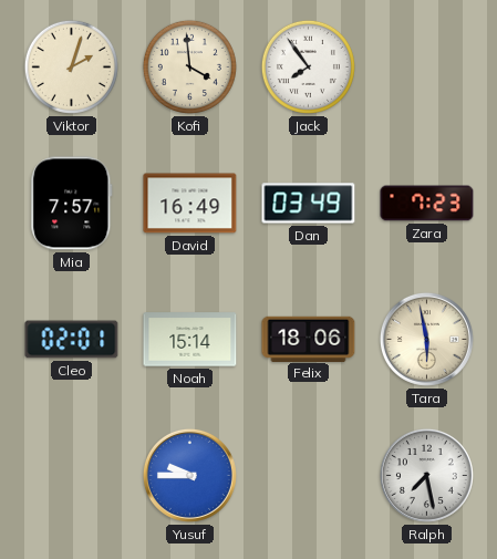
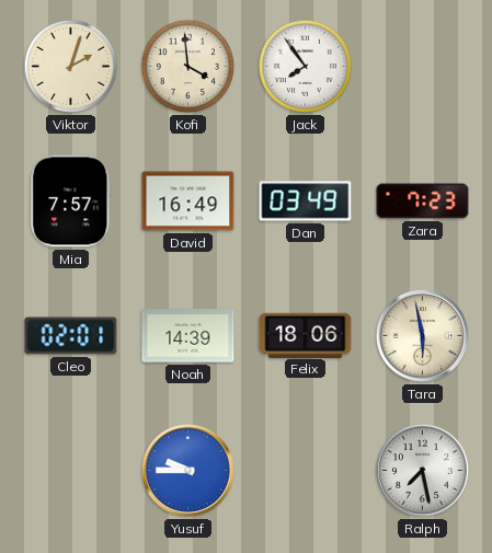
Noah: 15:14 -> 14:39
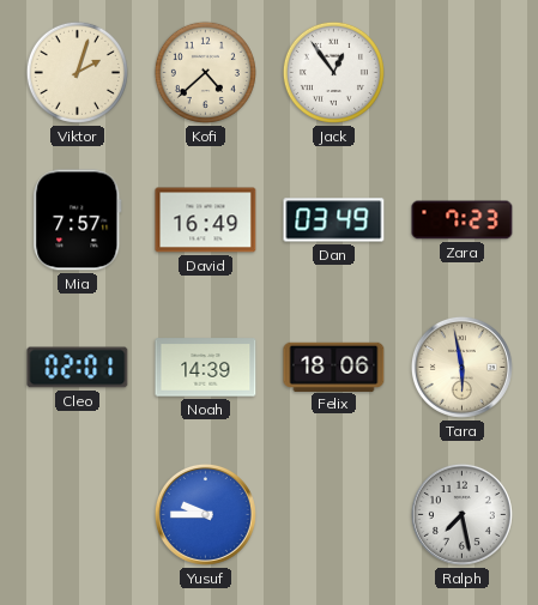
Kofi: 3:59 -> 4:38
Jack: 7:54 -> 12:54
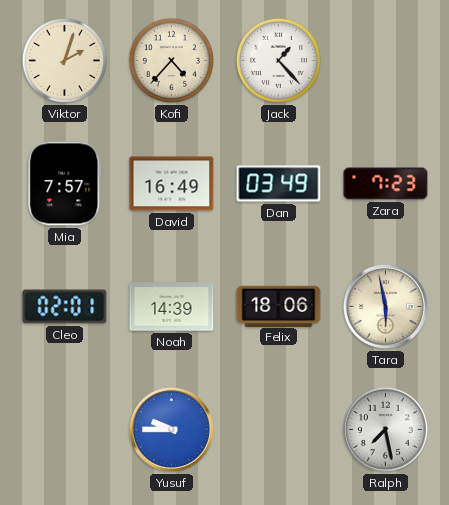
Kofi: 4:38 -> 4:37
Jack: 12:54 -> 1:23
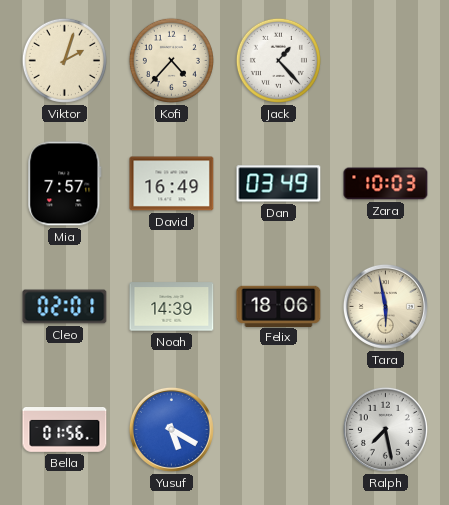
Zara: 7:23 -> 10:03
Bella: none -> 01:56
Yusuf: 9:45 -> 5:20
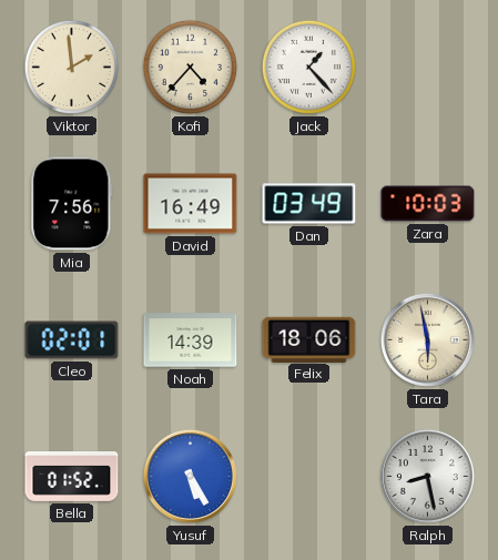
Viktor: 2:03 -> 1:59
Mia: 7:57 -> 7:56
Bella: 01:56 -> 01:52
Yusuf: 5:20 -> 5:25
Ralph: 7:28 -> 8:28
